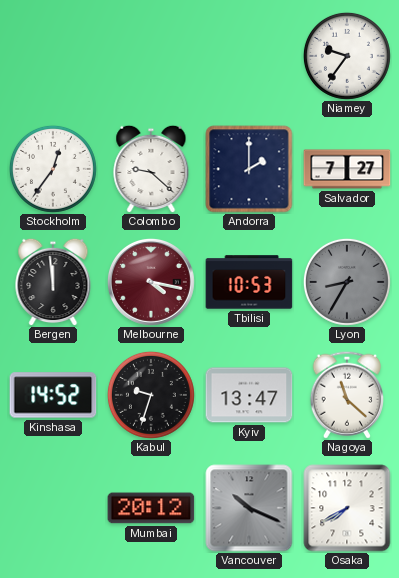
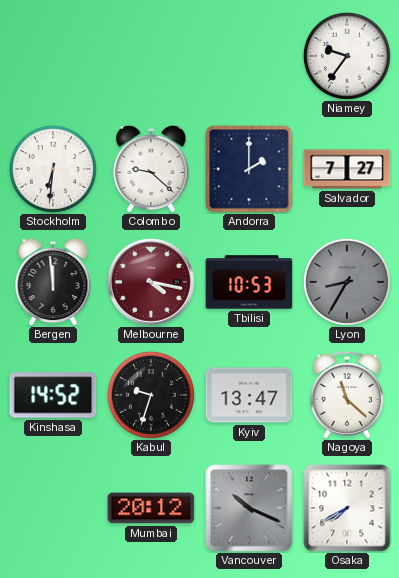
Stockholm: 12:36 -> 6:31
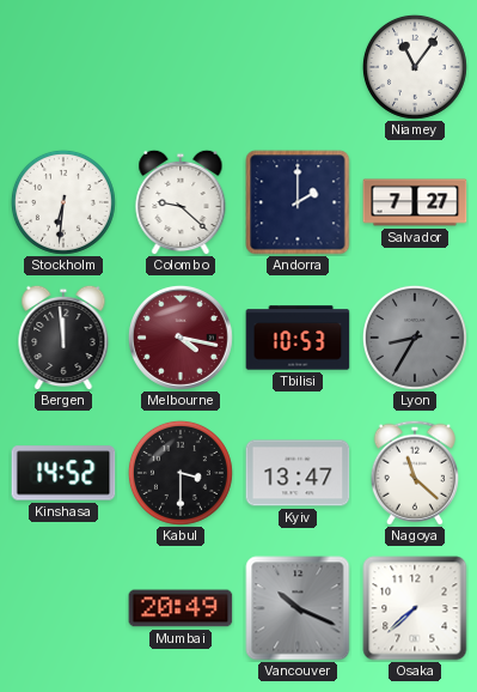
Niamey: 9:36 -> 11:06
Kabul: 9:33 -> 3:30
Mumbai: 20:12 -> 20:49
Osaka: 7:40 -> 7:38
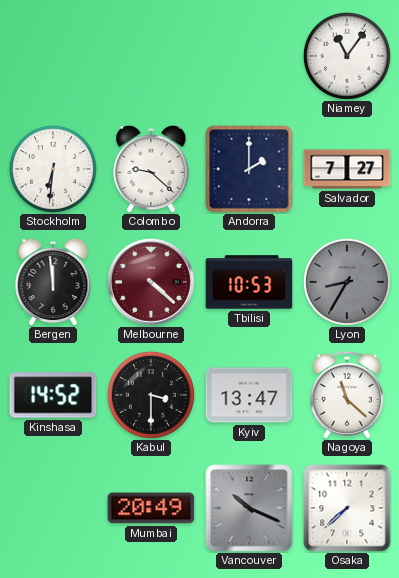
Melbourne: 4:17 -> 4:22
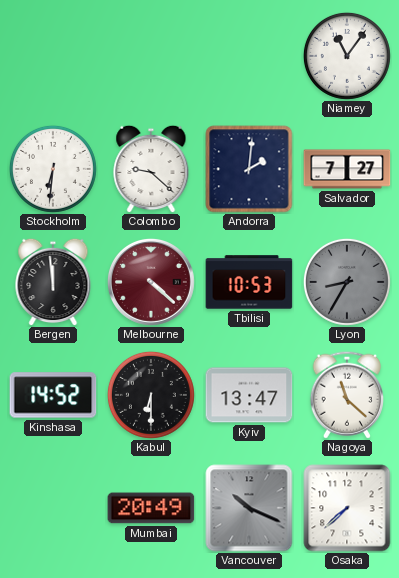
Andorra: 2:00 -> 2:01
Kabul: 3:30 -> 6:30
